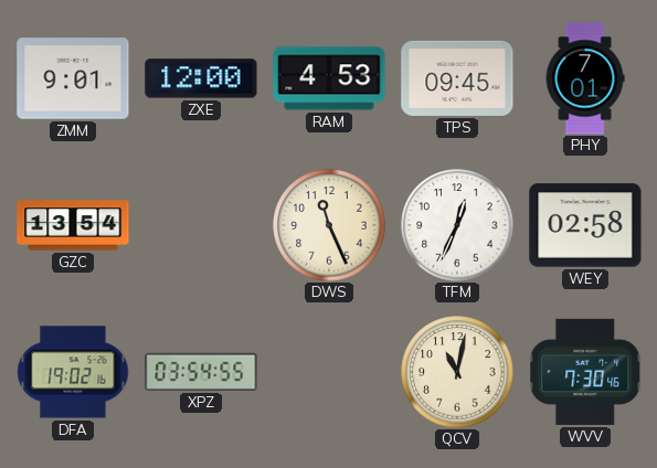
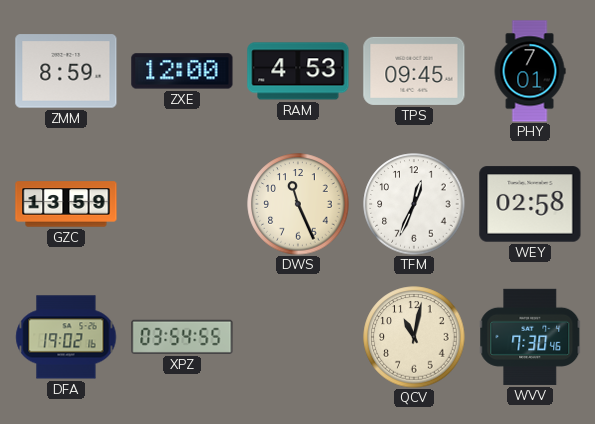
ZMM: 9:01 -> 8:59
GZC: 13:54 -> 13:59
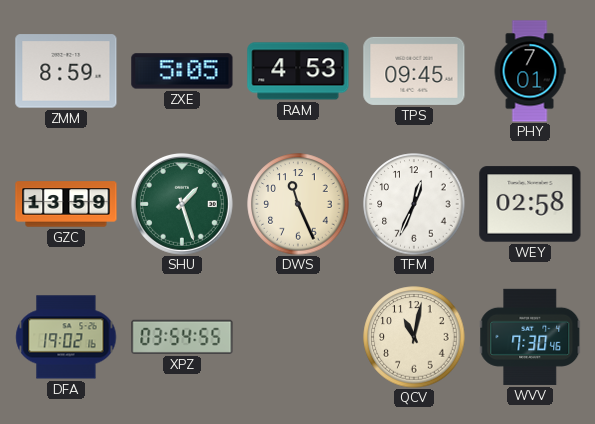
ZXE: 12:00 -> 5:05
SHU: none -> 1:27
